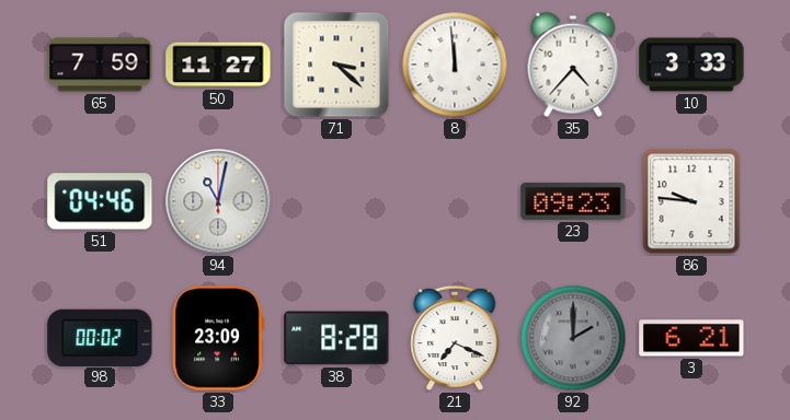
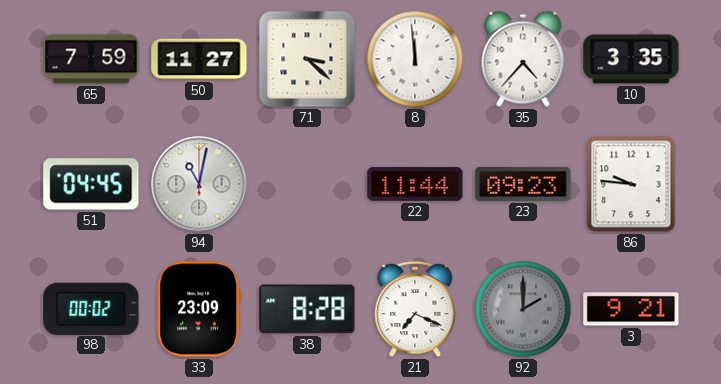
10: 3:33 -> 3:35
51: 04:46 -> 04:45
22: none -> 11:44
3: 6:21 -> 9:21
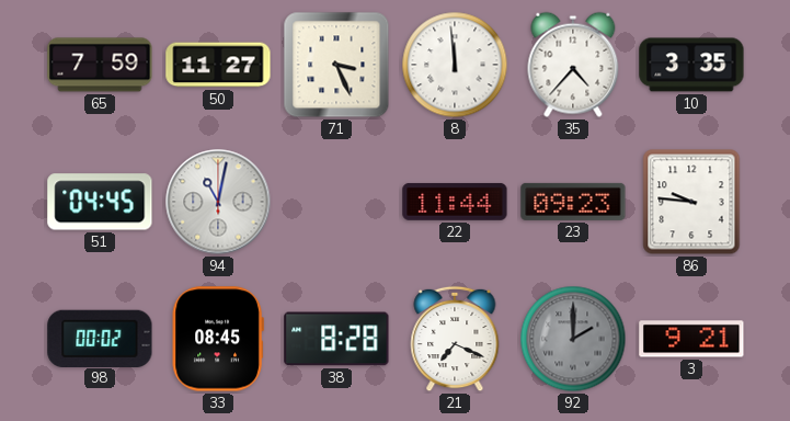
71: 3:22 -> 3:26
33: 23:09 -> 08:45
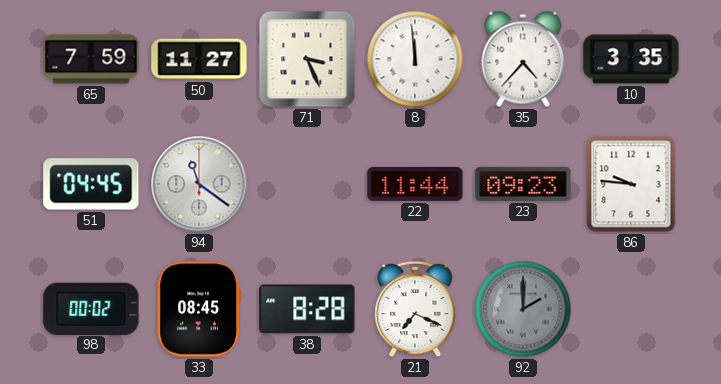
94: 11:02 -> 11:21
3: 9:21 -> none
